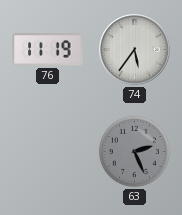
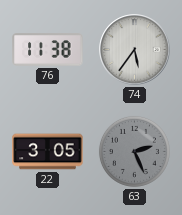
76: 11:19 -> 11:38
22: none -> 3:05
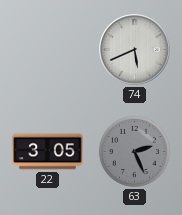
76: 11:38 -> none
74: 5:36 -> 5:41
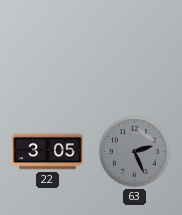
74: 5:41 -> none
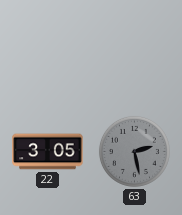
63: 2:26 -> 2:28
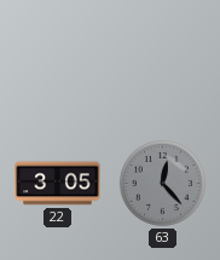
63: 2:28 -> 12:23
